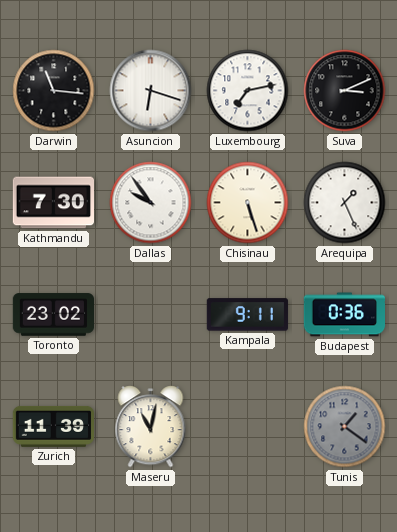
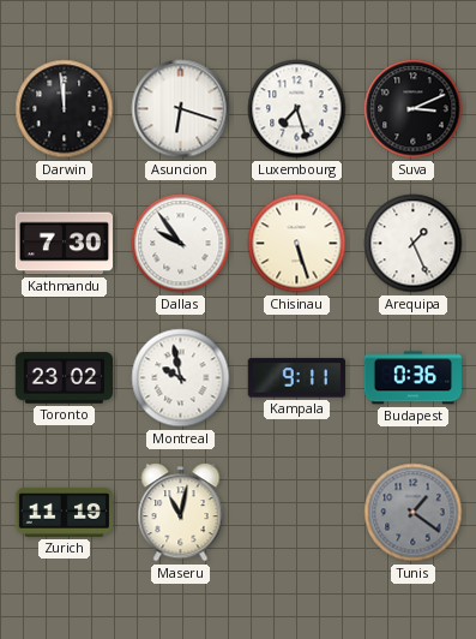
Darwin: 11:16 -> 11:59
Luxembourg: 7:13 -> 7:27
Montreal: none -> 9:58
Zurich: 11:39 -> 11:19
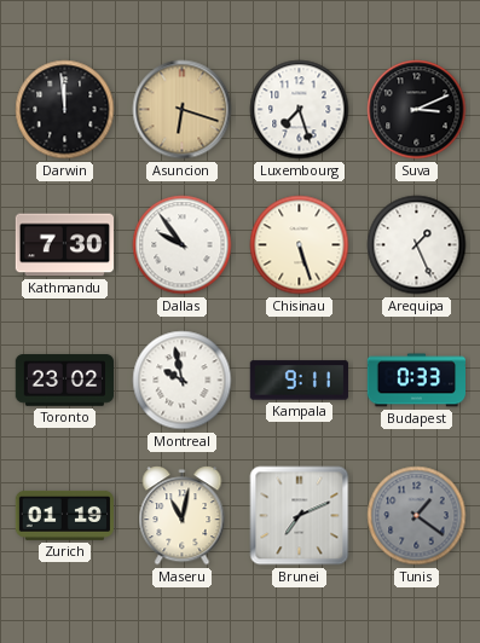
Asuncion dial: white -> champagne
Budapest: 0:36 -> 0:33
Zurich: 11:19 -> 01:19
Brunei: none -> 7:11
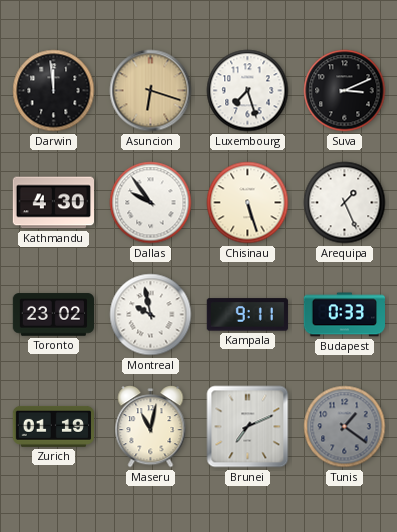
Kathmandu: 7:30 -> 4:30
